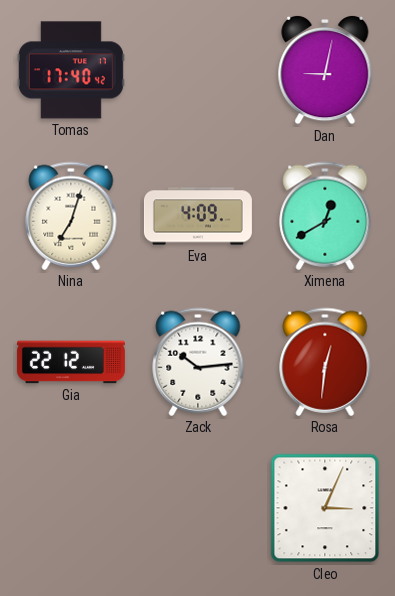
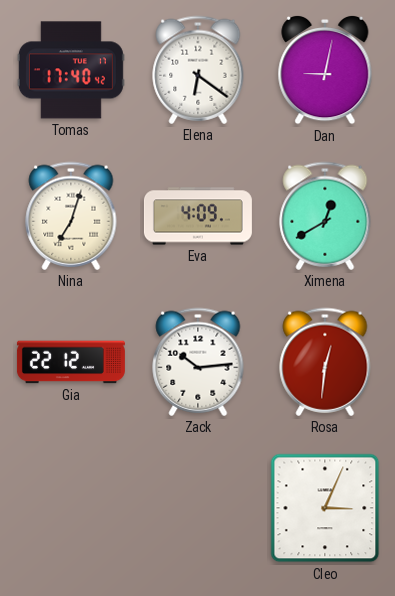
Elena: none -> 6:21
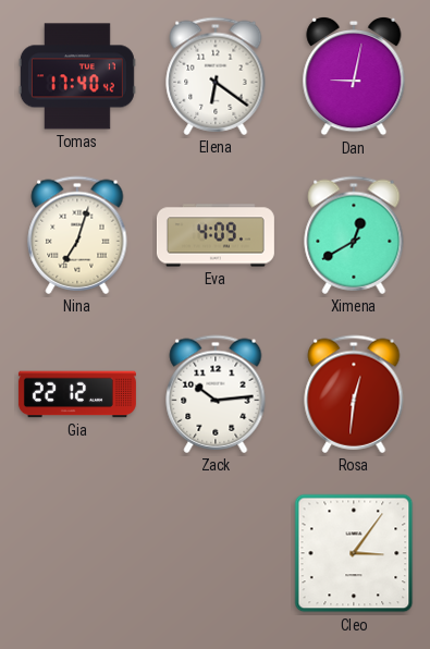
Cleo: 3:04 -> 3:06
